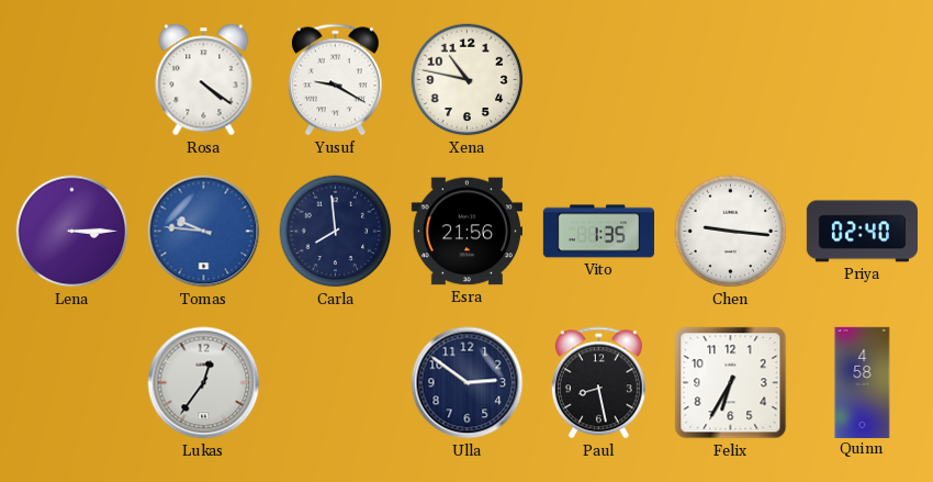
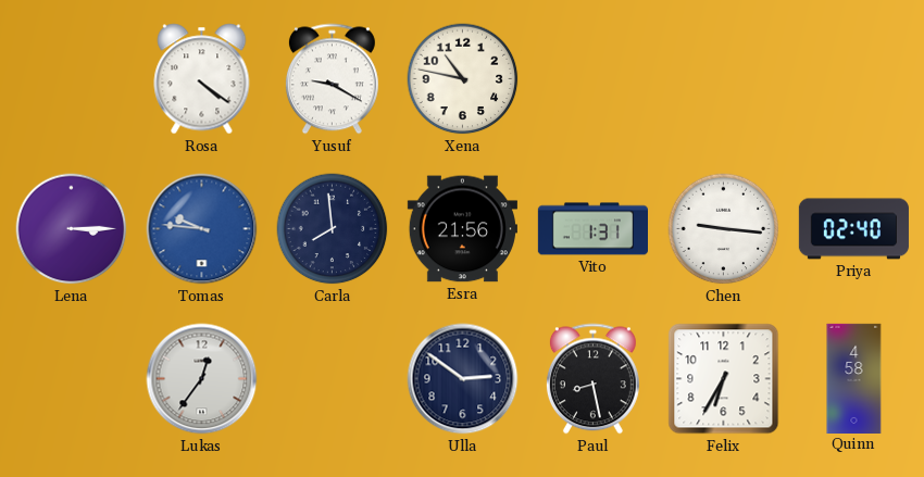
Vito: 1:35 -> 1:31
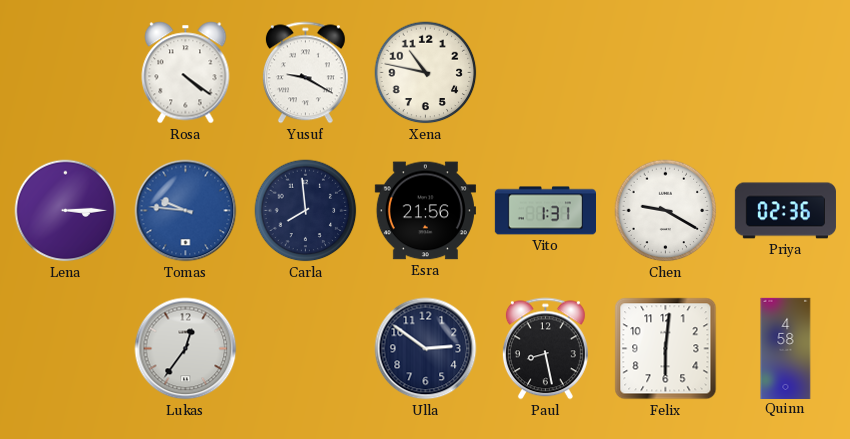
Chen: 9:16 -> 9:20
Priya: 02:40 -> 02:36
Felix: 6:35 -> 6:01
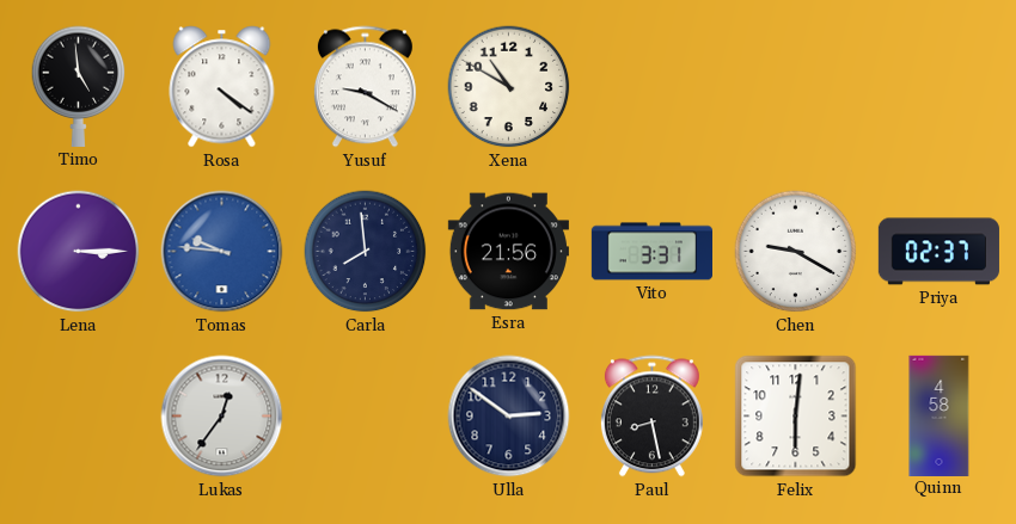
Timo: none -> 4:59
Xena: 10:47 -> 10:50
Vito: 1:31 -> 3:31
Priya: 02:36 -> 02:37
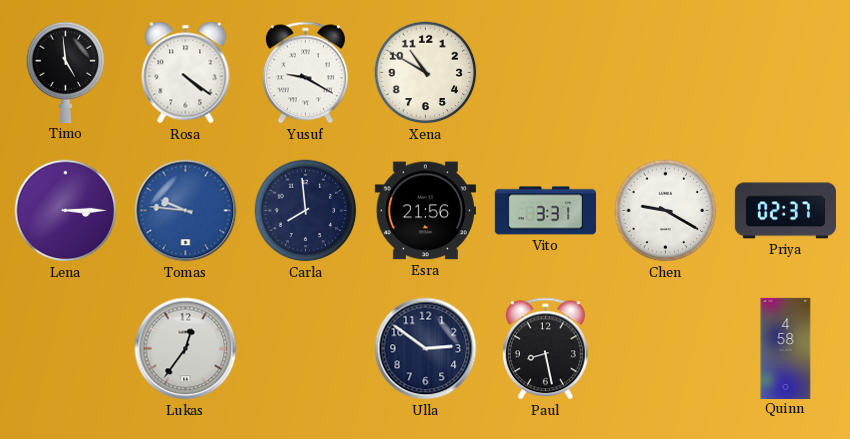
Felix: 6:01 -> none
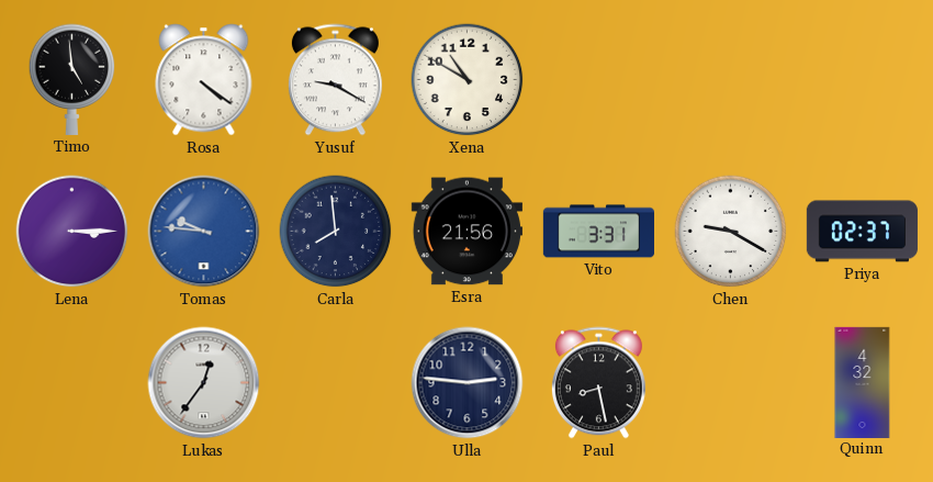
Ulla: 2:51 -> 2:46
Quinn: 4:58 -> 4:32
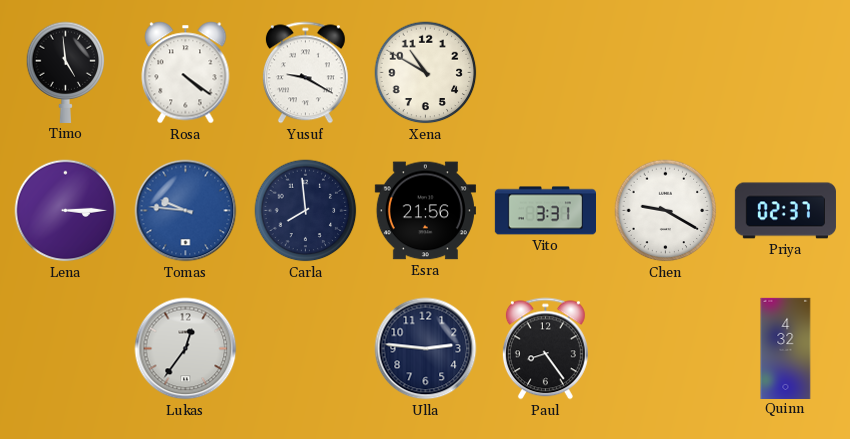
Paul: 8:28 -> 8:24
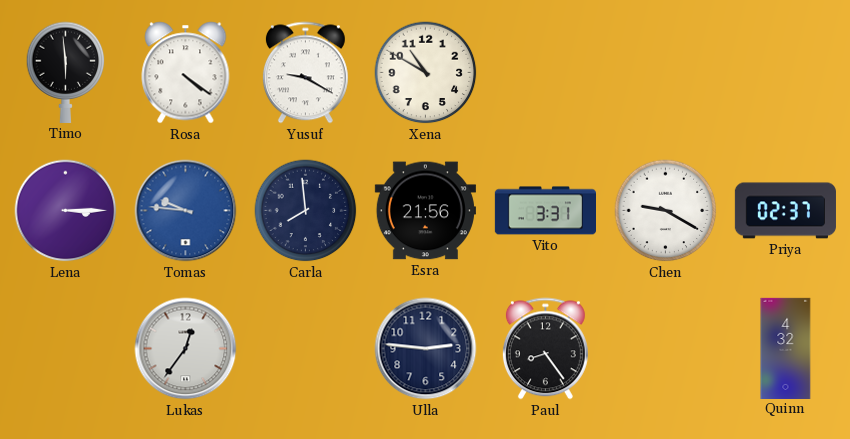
Timo: 4:59 -> 5:59
